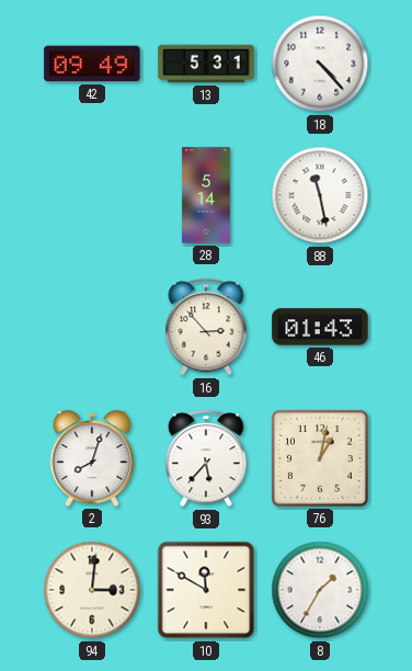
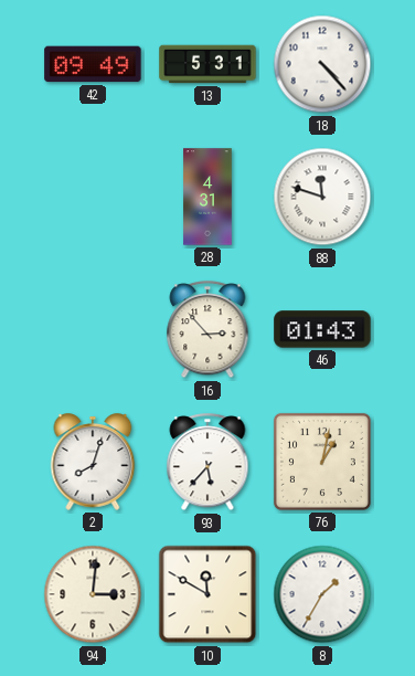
28: 5:14 -> 4:31
88: 11:28 -> 11:48
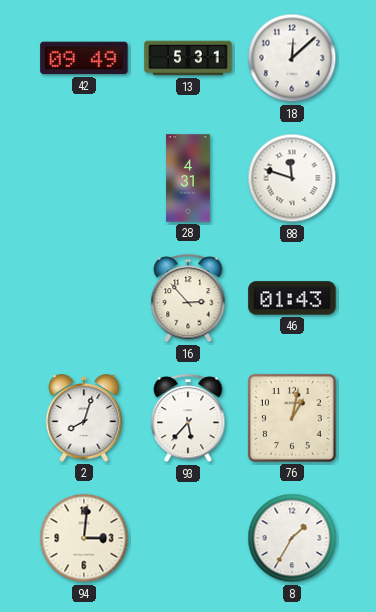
18: 4:23 -> 12:08
10: 11:50 -> none
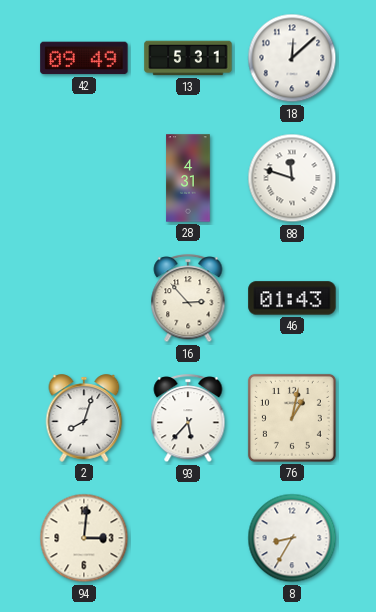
8: 1:35 -> 8:35
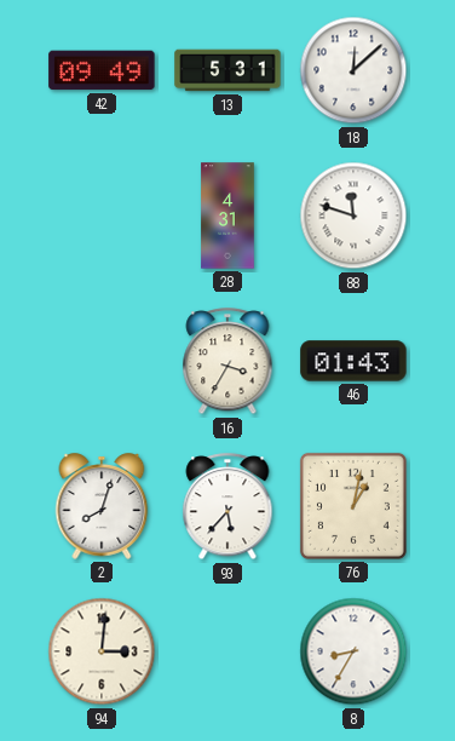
16: 2:53 -> 3:35
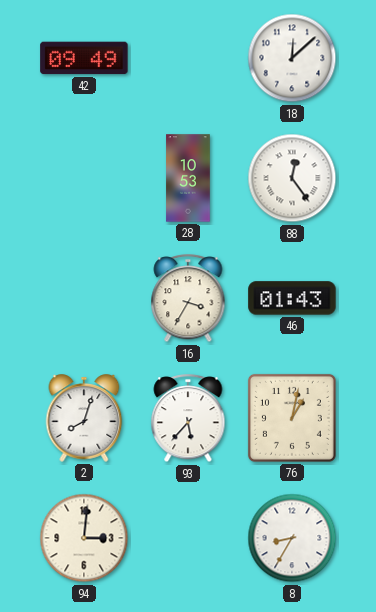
13: 5:31 -> none
28: 4:31 -> 10:53
88: 11:48 -> 12:24
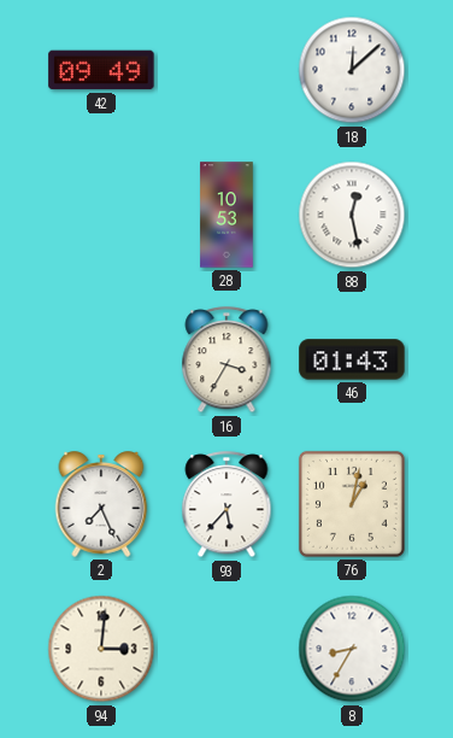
88: 12:24 -> 12:28
2: 8:03 -> 7:26
